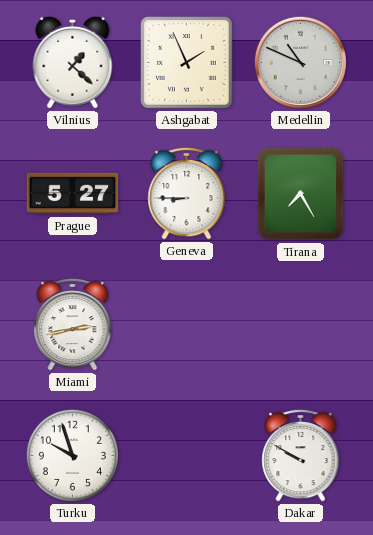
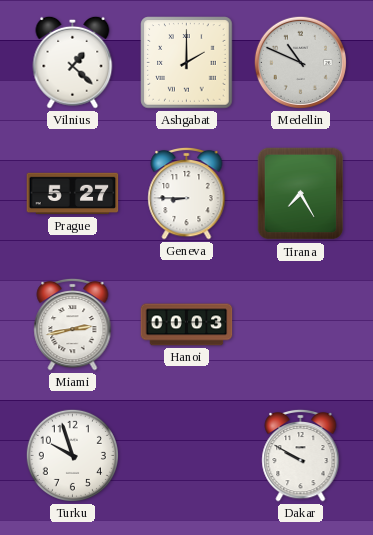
Ashgabat: 1:56 -> 2:00
Hanoi: none -> 00:03
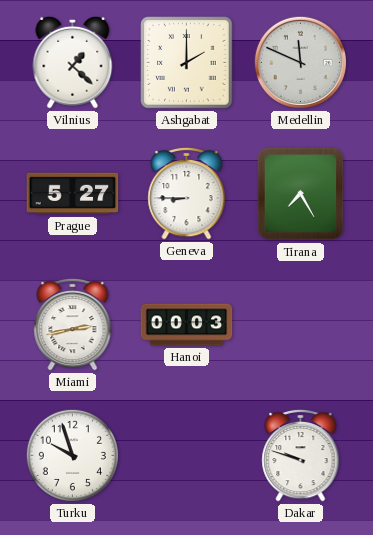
Medellin: 10:49 -> 11:49
Dakar: 9:50 -> 9:48
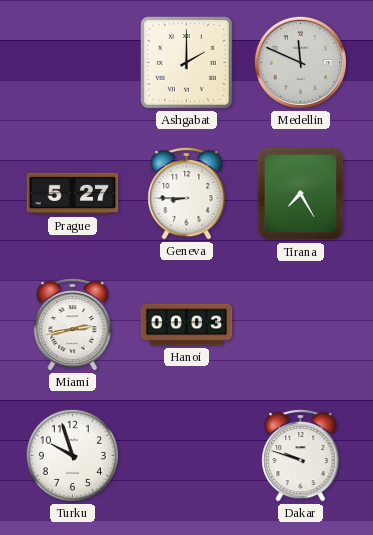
Vilnius: 1:22 -> none
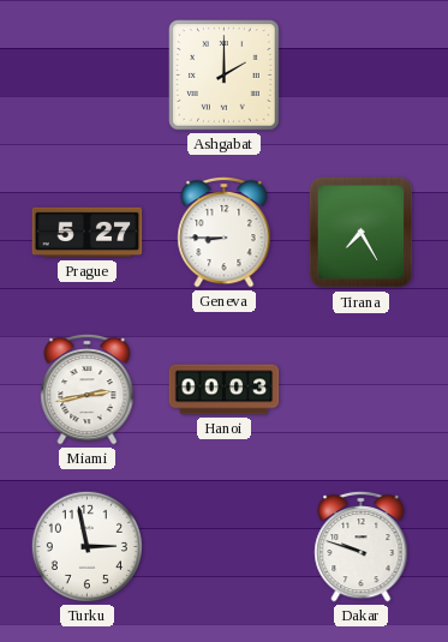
Medellin: 11:49 -> none
Turku: 9:57 -> 2:58
